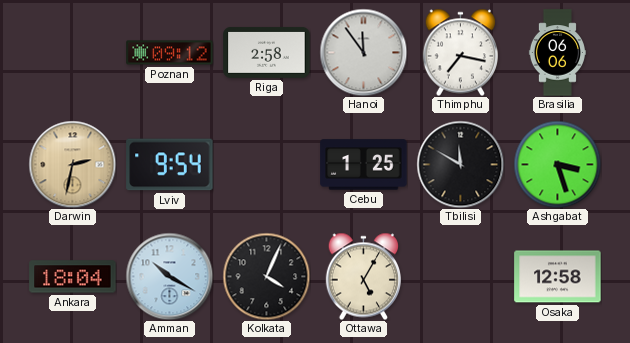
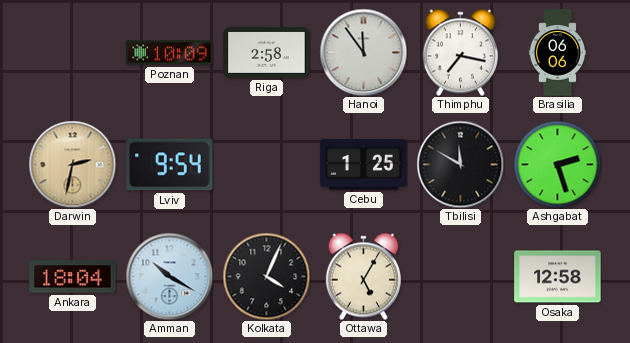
Poznan: 09:12 -> 10:09
Ashgabat: 3:27 -> 2:27
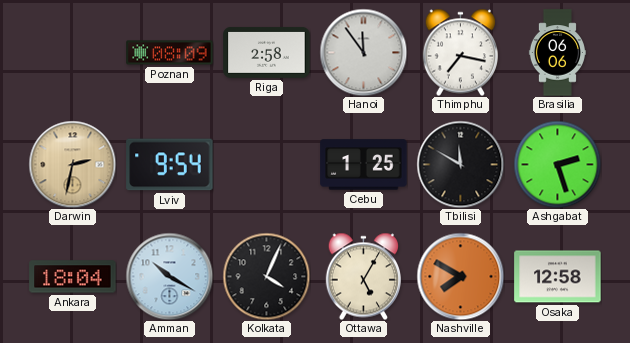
Poznan: 10:09 -> 08:09
Nashville: none -> 7:50
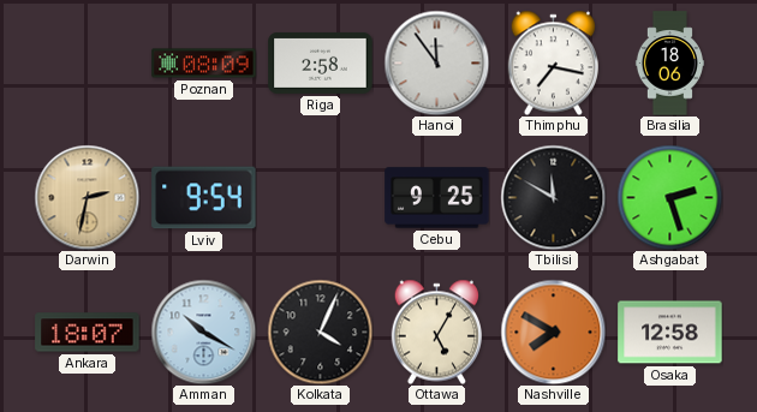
Brasilia: 06:06 -> 18:06
Cebu: 1:25 -> 9:25
Ankara: 18:04 -> 18:07
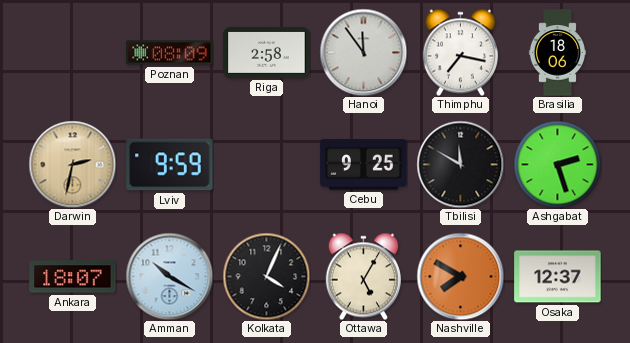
Lviv: 9:54 -> 9:59
Osaka: 12:58 -> 12:37
